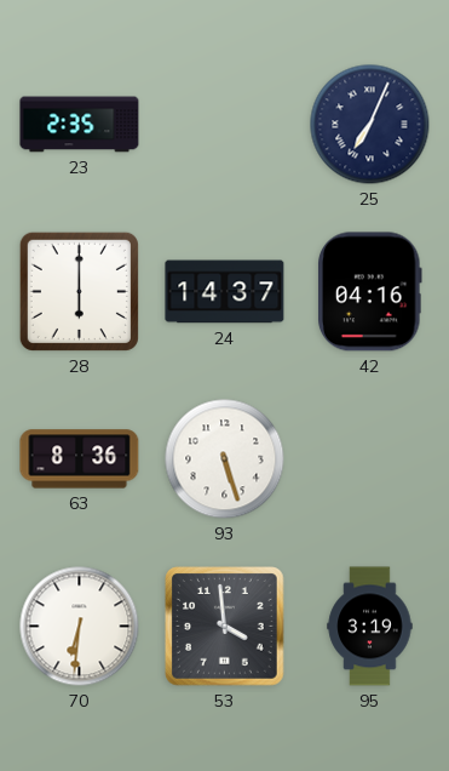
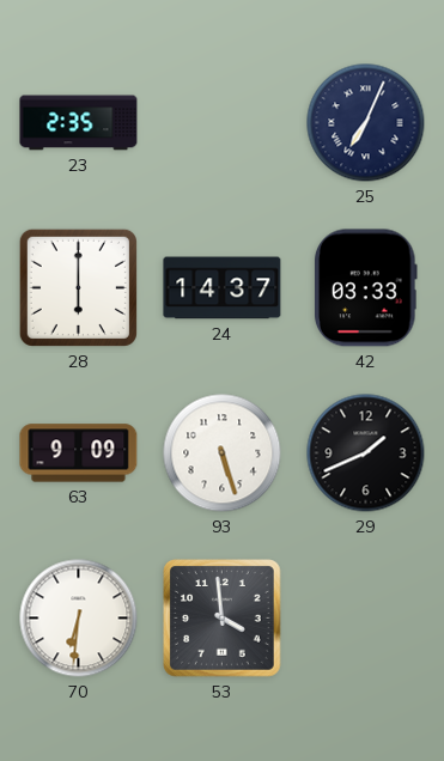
42: 04:16 -> 03:33
63: 8:36 -> 9:09
29: none -> 1:41
95: 3:19 -> none
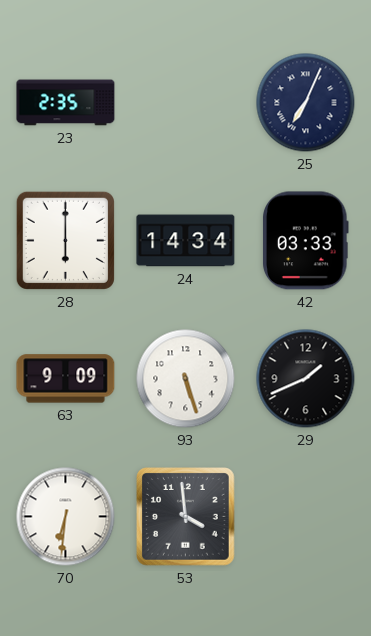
24: 14:37 -> 14:34
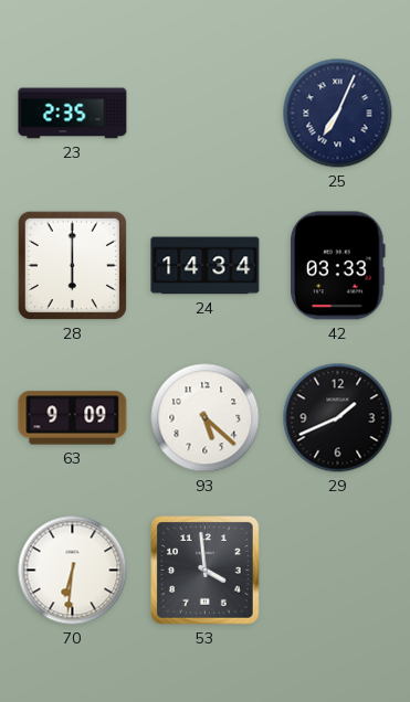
93: 5:27 -> 5:22
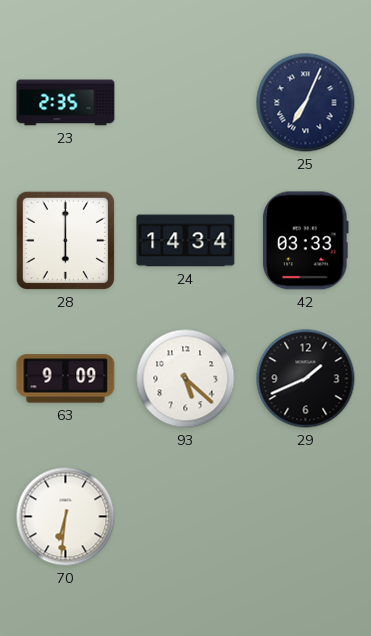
53: 3:59 -> none
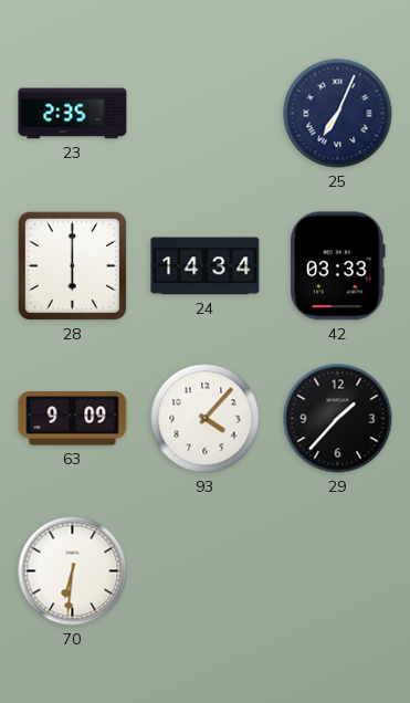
93: 5:22 -> 4:07
29: 1:41 -> 1:37
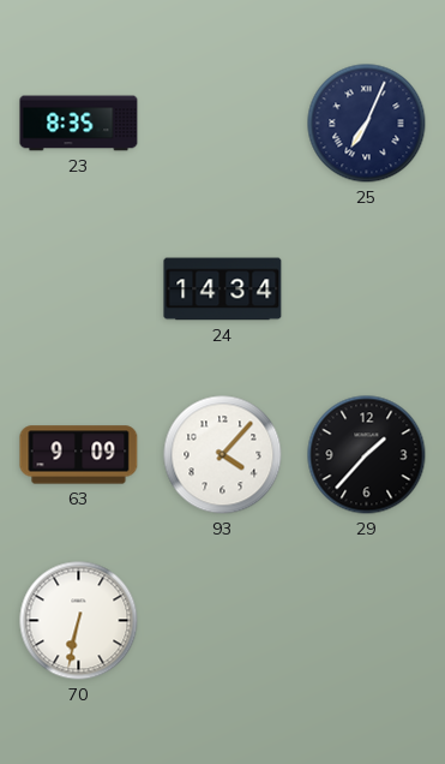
23: 2:35 -> 8:35
28: 6:00 -> none
42: 03:33 -> none
70: 6:31 -> 6:32
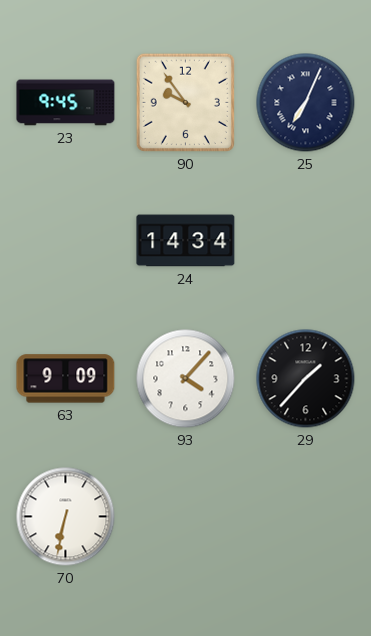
23: 8:35 -> 9:45
90: none -> 9:54
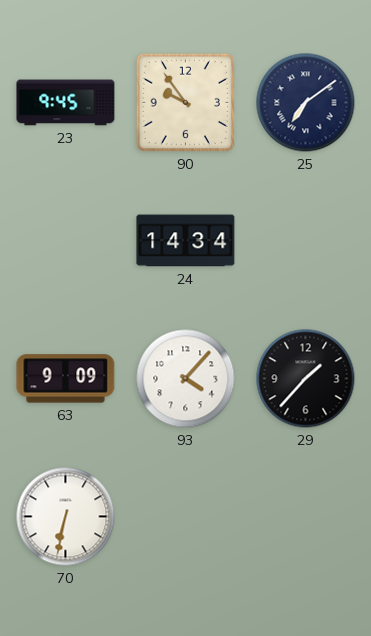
25: 7:04 -> 7:09
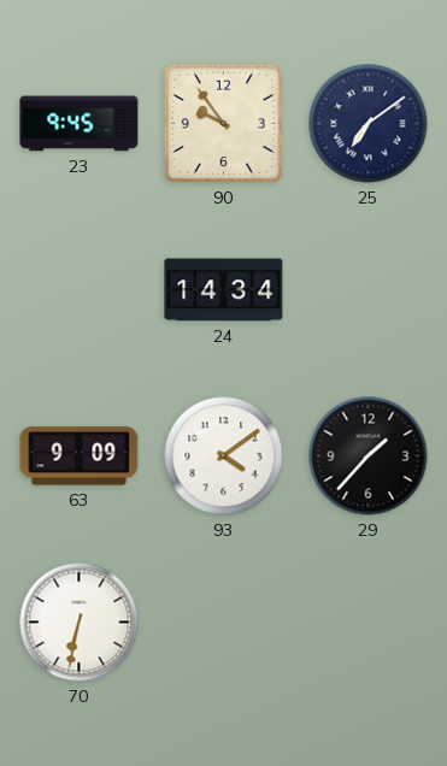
93: 4:07 -> 4:09
